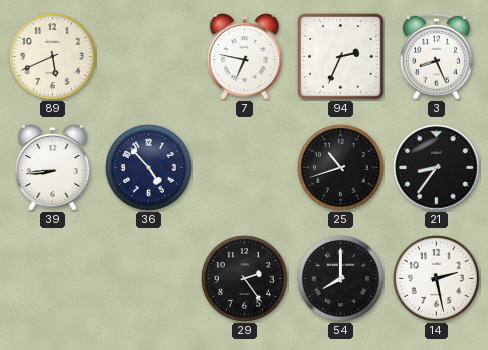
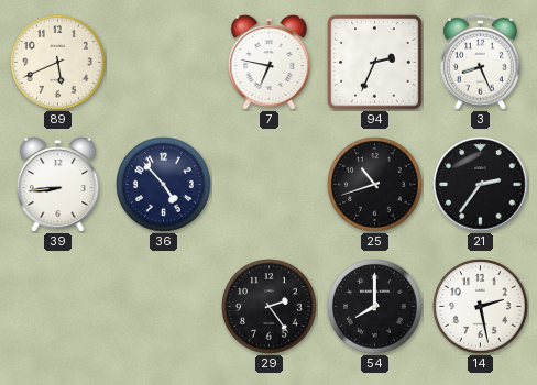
21: 8:36 -> 2:36
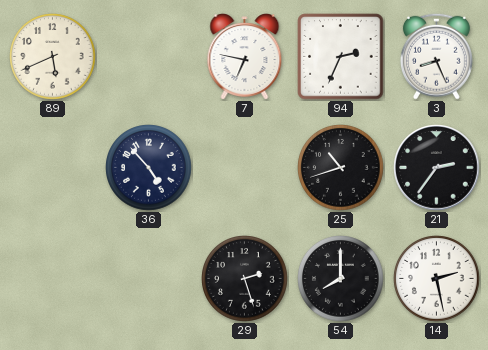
39: 8:44 -> none
29: 2:24 -> 2:27
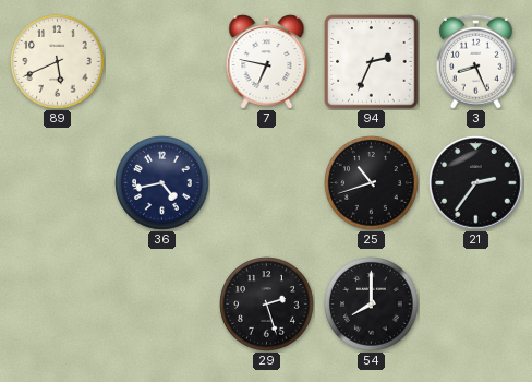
36: 4:53 -> 4:43
14: 2:28 -> none
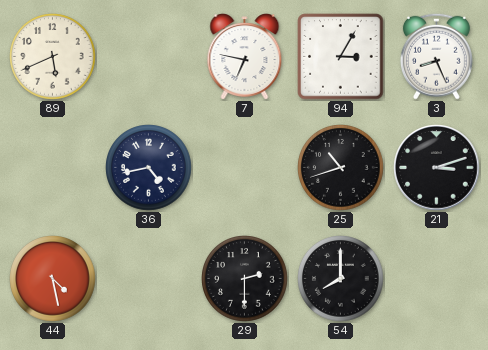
94: 2:34 -> 3:05
21: 2:36 -> 3:12
44: none -> 4:28
29: 2:27 -> 2:30
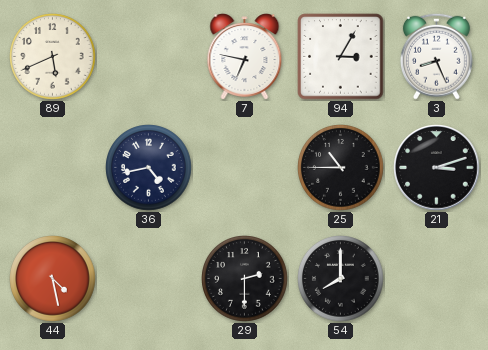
25: 10:42 -> 10:45
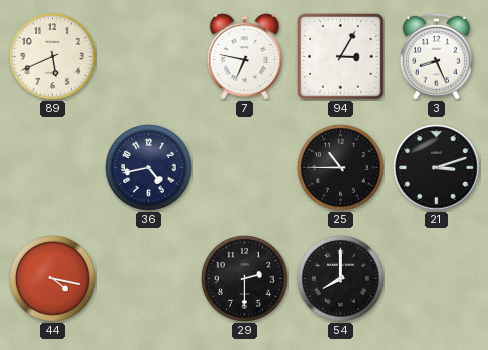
44: 4:28 -> 4:17
